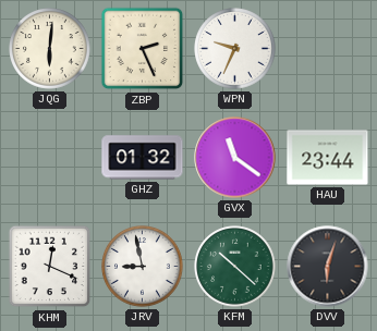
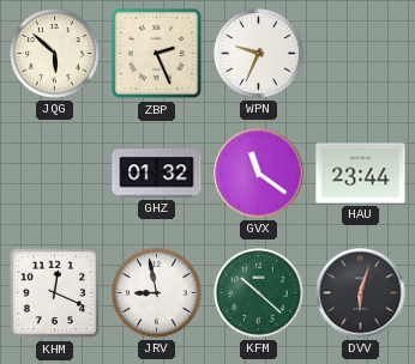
JQG: 6:01 -> 5:52
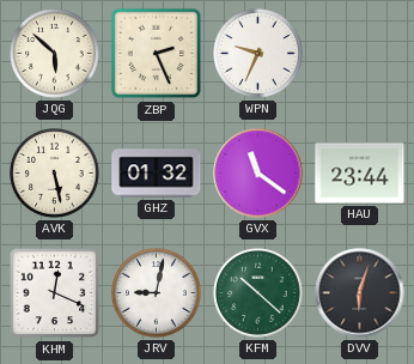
AVK: none -> 5:28
JRV: 8:58 -> 9:02
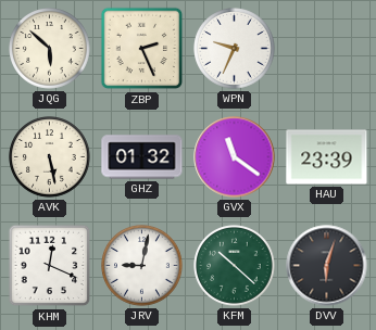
HAU: 23:44 -> 23:39
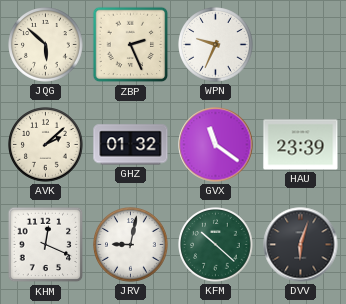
AVK: 5:28 -> 2:08
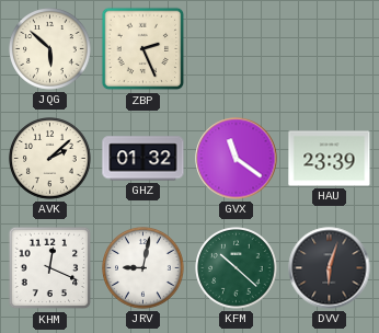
WPN: 9:34 -> none
